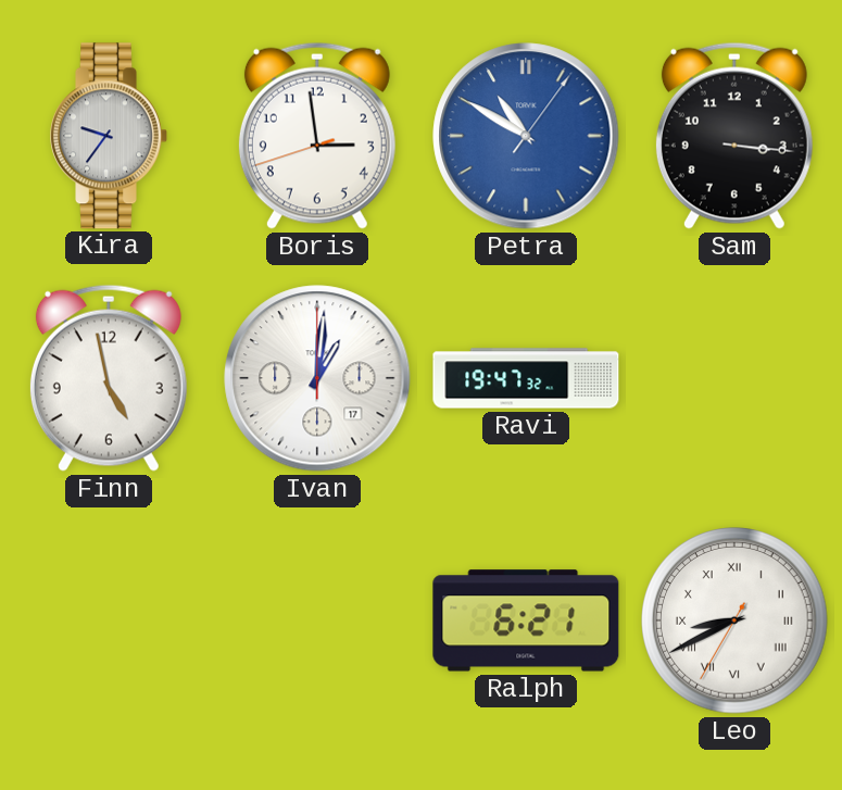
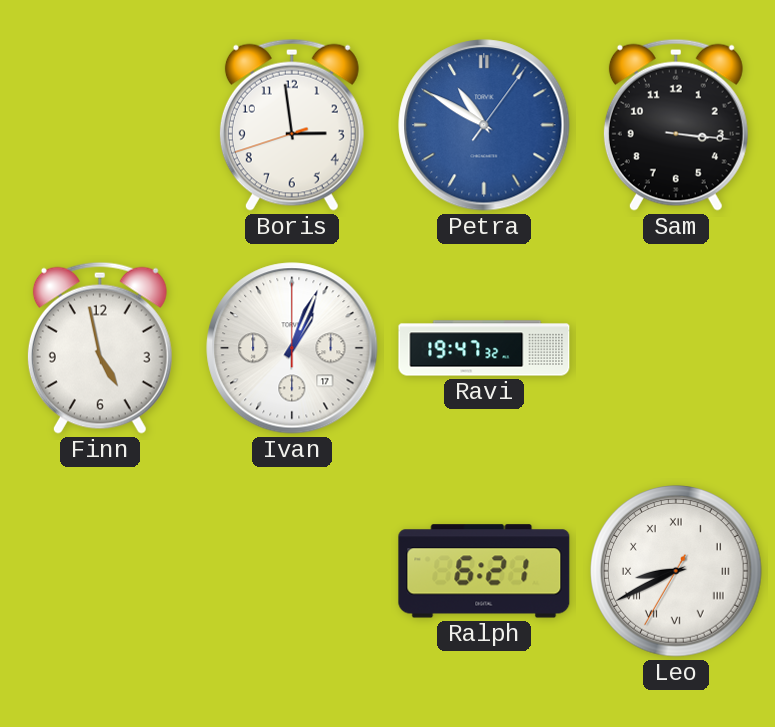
Kira: 9:36 -> none
Ivan: 1:01 -> 1:04
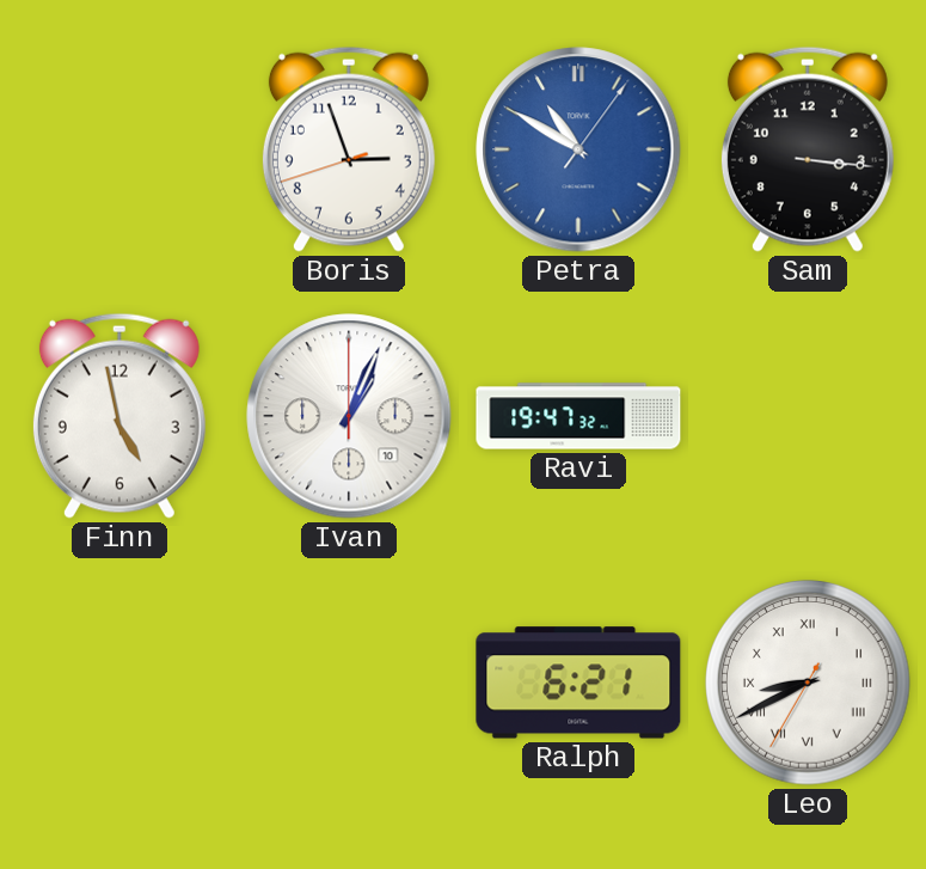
Boris: 2:58 -> 2:56
Ivan date: 17 -> 10
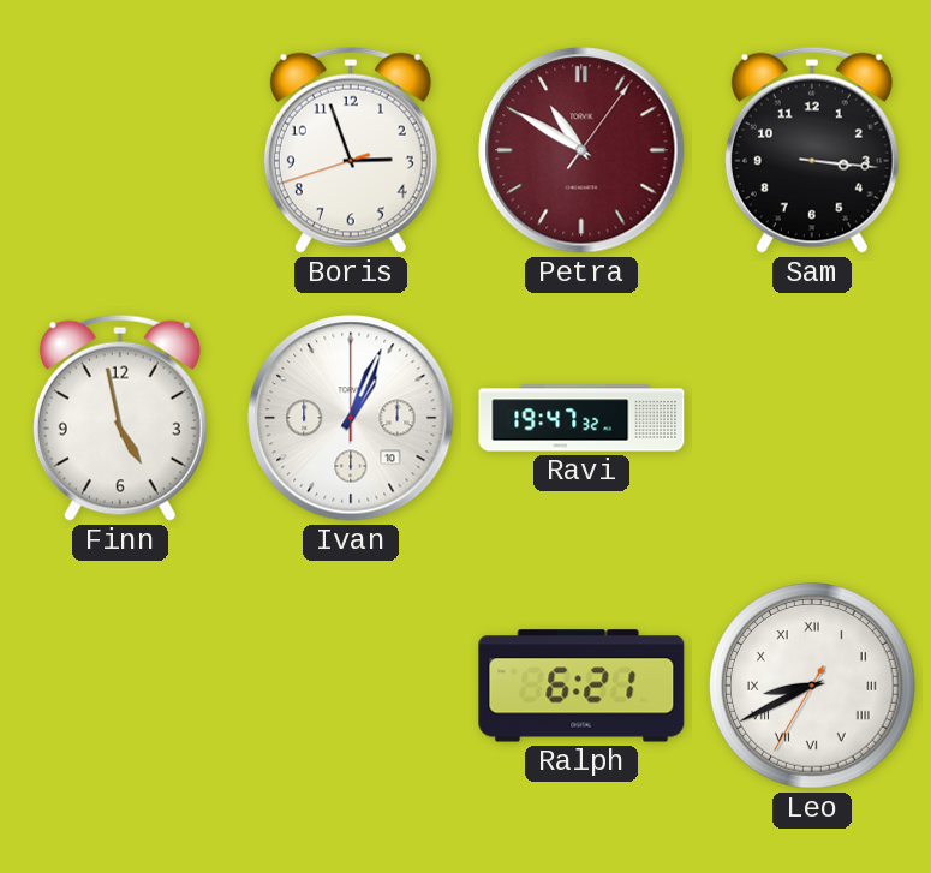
Petra dial: blue -> burgundy
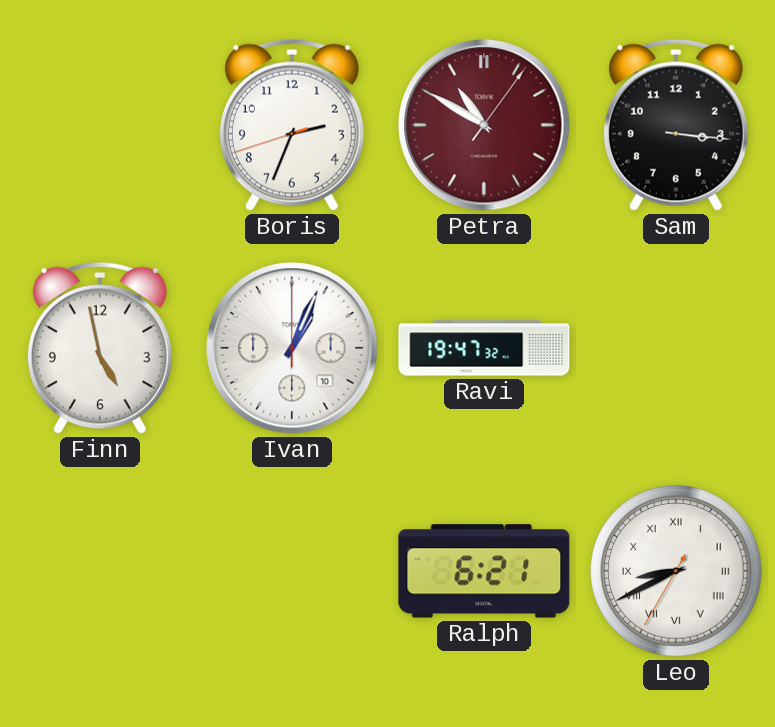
Boris: 2:56 -> 2:33
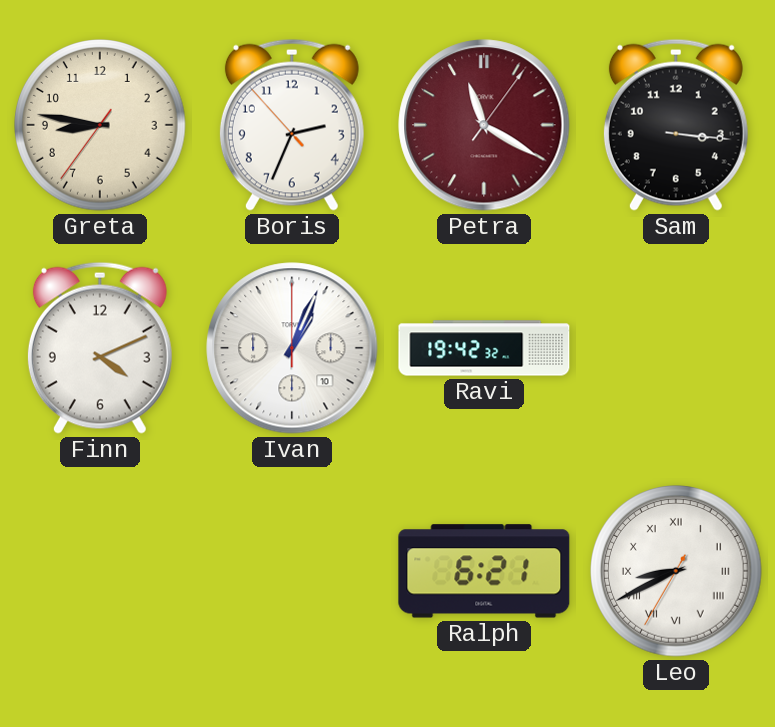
Greta: none -> 8:46
Boris: 2:33:42 -> 2:33:53
Petra: 10:50 -> 11:20
Finn: 4:58 -> 4:11
Ravi: 19:47 -> 19:42
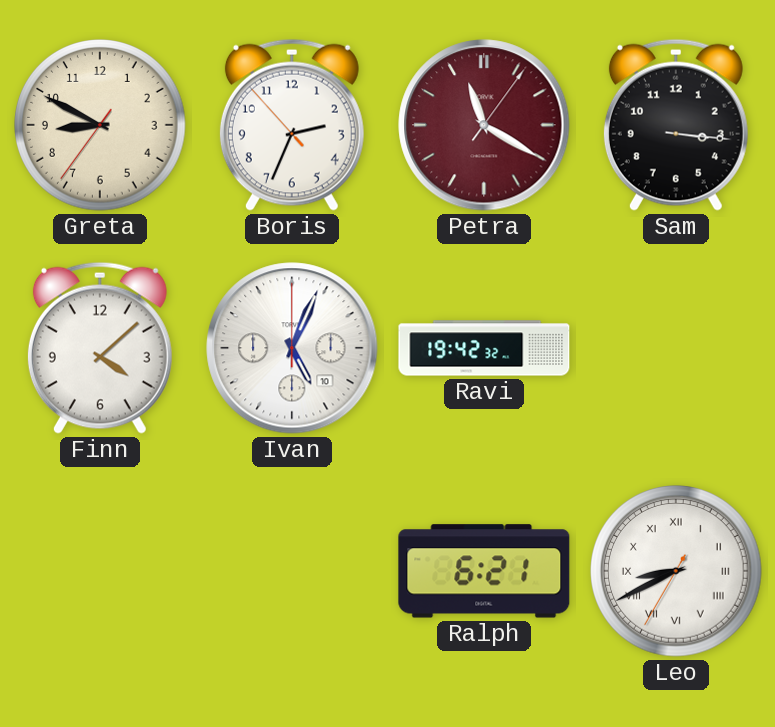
Greta: 8:46 -> 8:49
Finn: 4:11 -> 4:08
Ivan: 1:04 -> 5:04
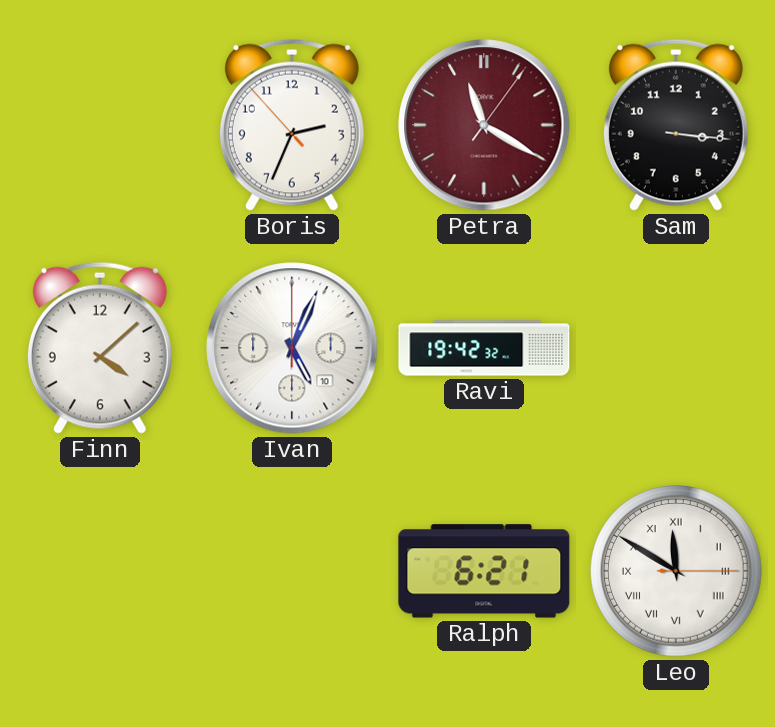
Greta: 8:49 -> none
Leo: 8:40 -> 11:50
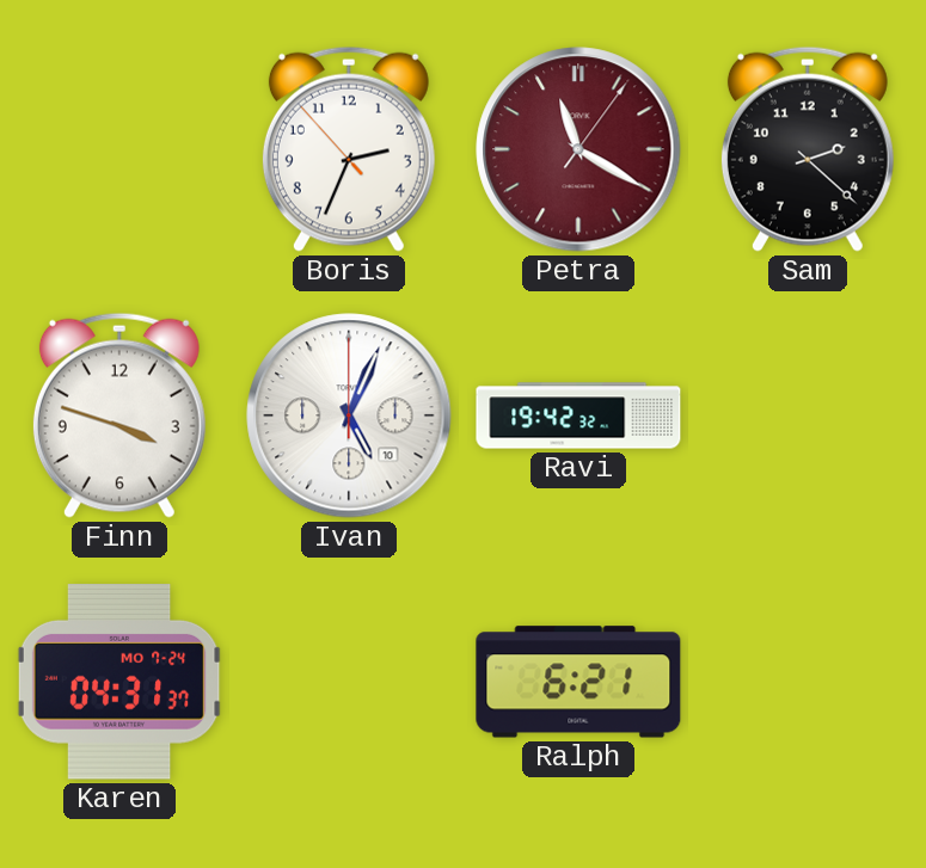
Sam: 3:16 -> 2:22
Finn: 4:08 -> 3:48
Karen: none -> 04:31
Leo: 11:50 -> none
